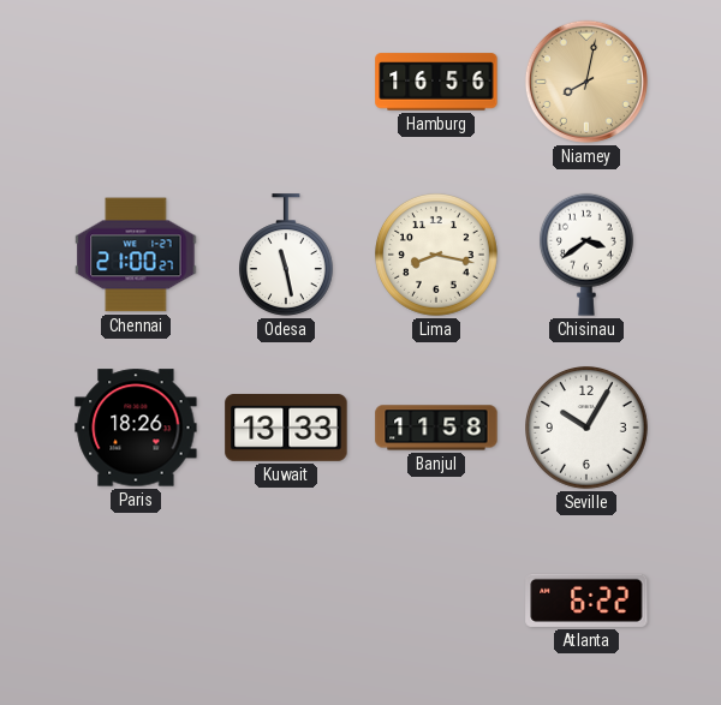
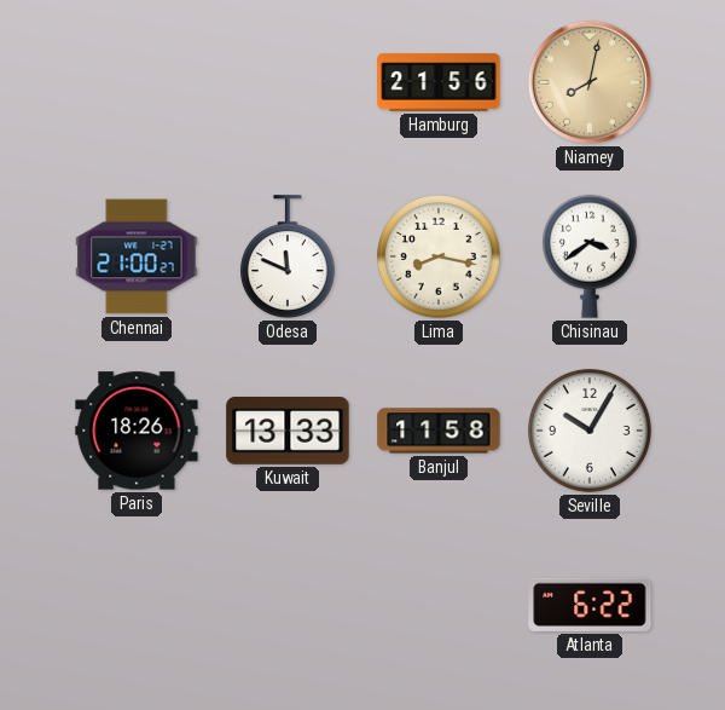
Hamburg: 16:56 -> 21:56
Odesa: 11:28 -> 11:49
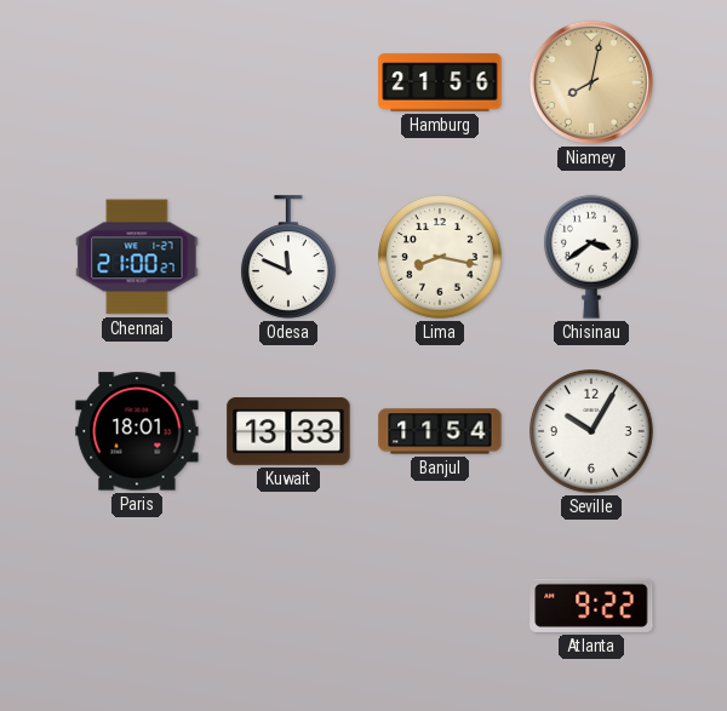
Paris: 18:26 -> 18:01
Banjul: 11:58 -> 11:54
Atlanta: 6:22 -> 9:22
